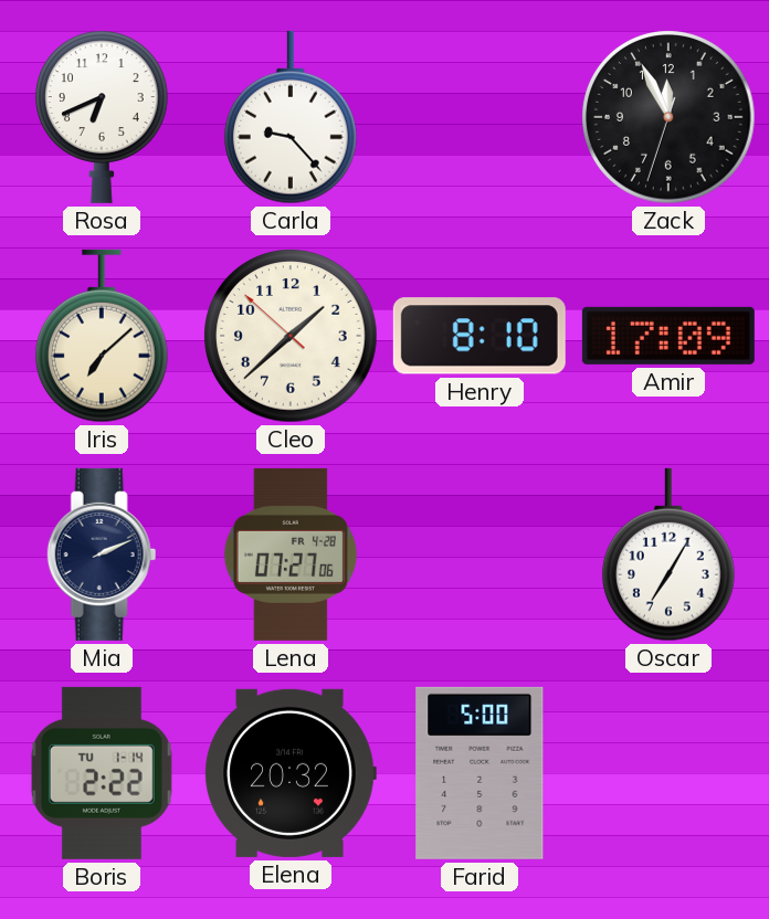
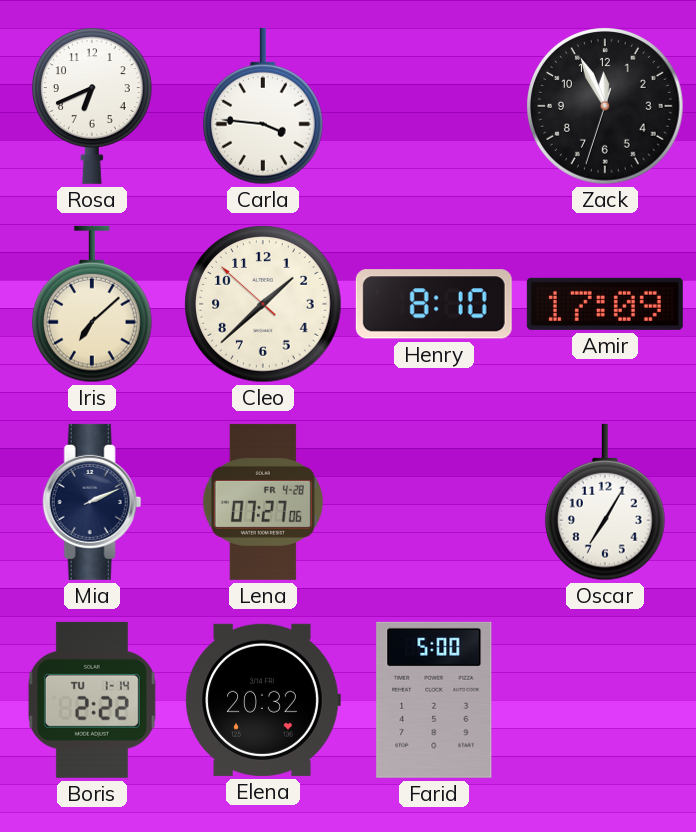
Carla: 9:23 -> 3:46
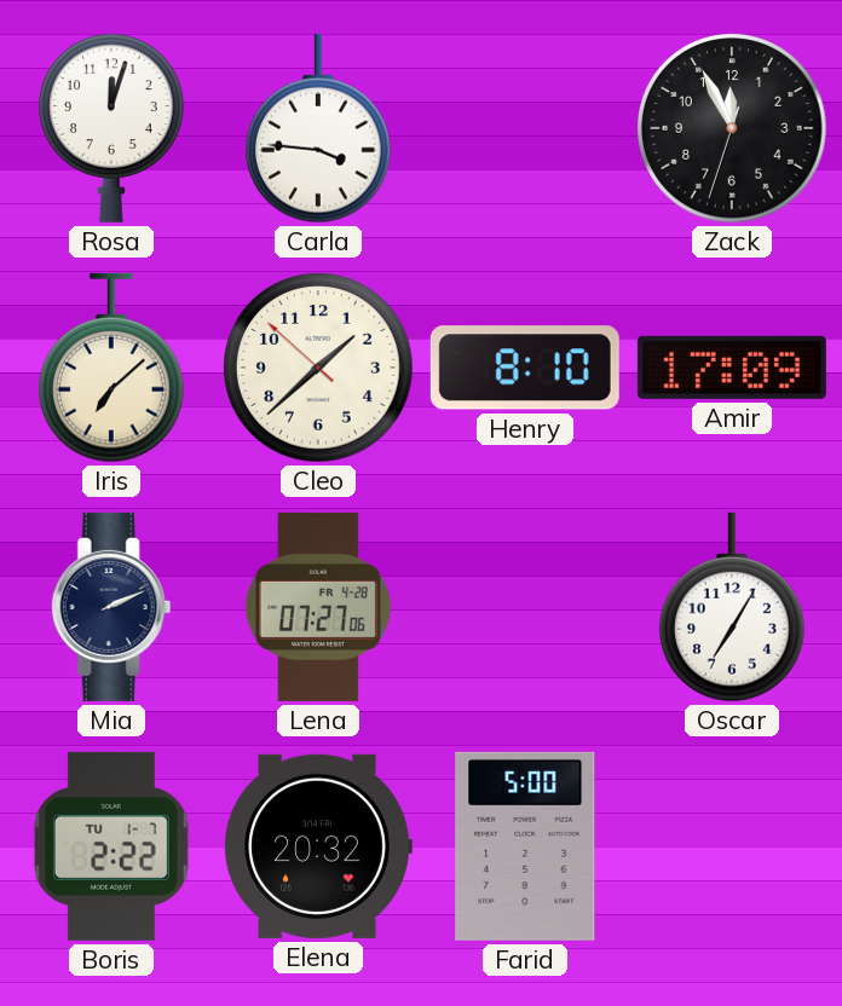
Rosa: 6:41 -> 12:03
Boris date: TU 1-14 -> TU 1-7
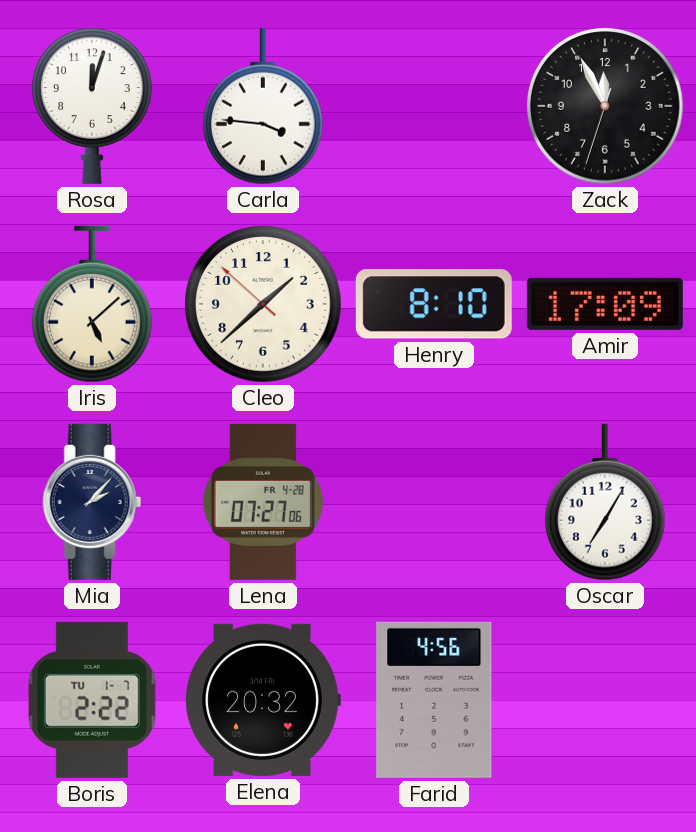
Iris: 7:08 -> 5:08
Mia: 2:11 -> 2:07
Farid: 5:00 -> 4:56
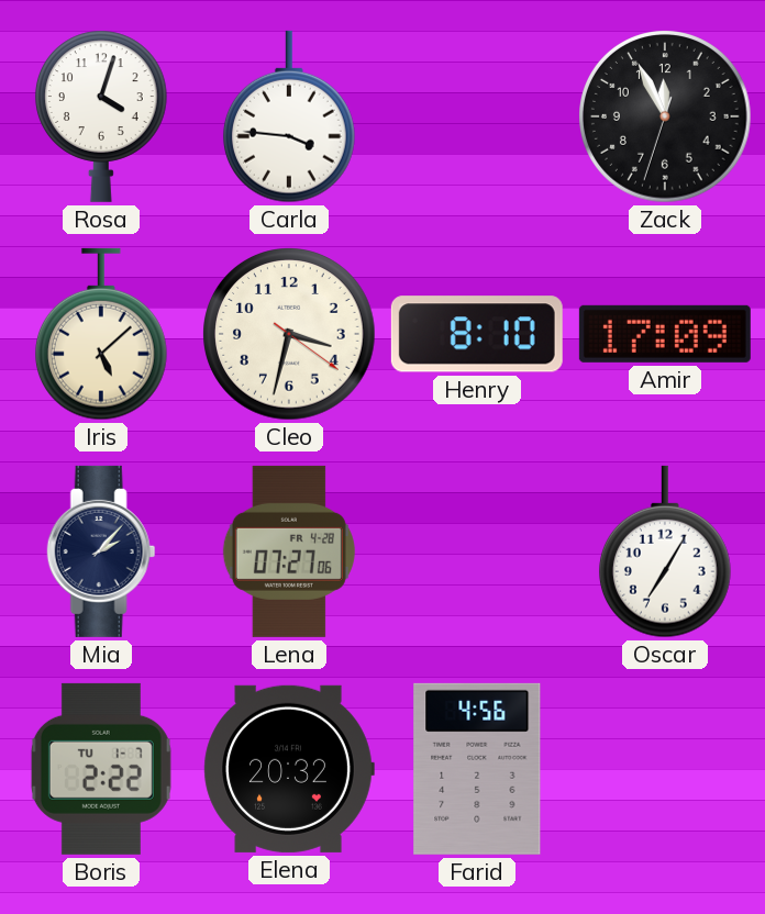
Rosa: 12:03 -> 4:03
Cleo: 1:37 -> 3:32
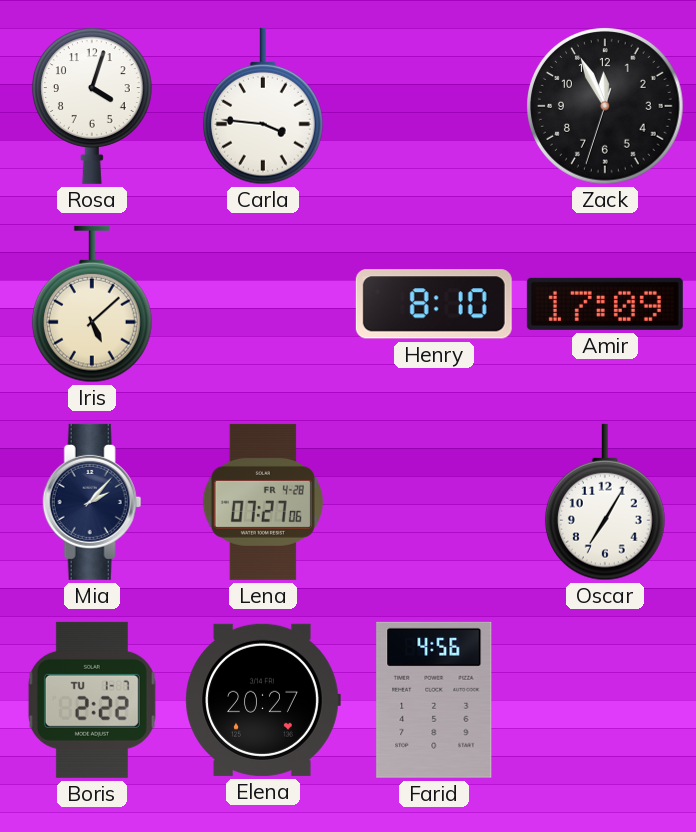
Cleo: 3:32 -> none
Elena: 20:32 -> 20:27
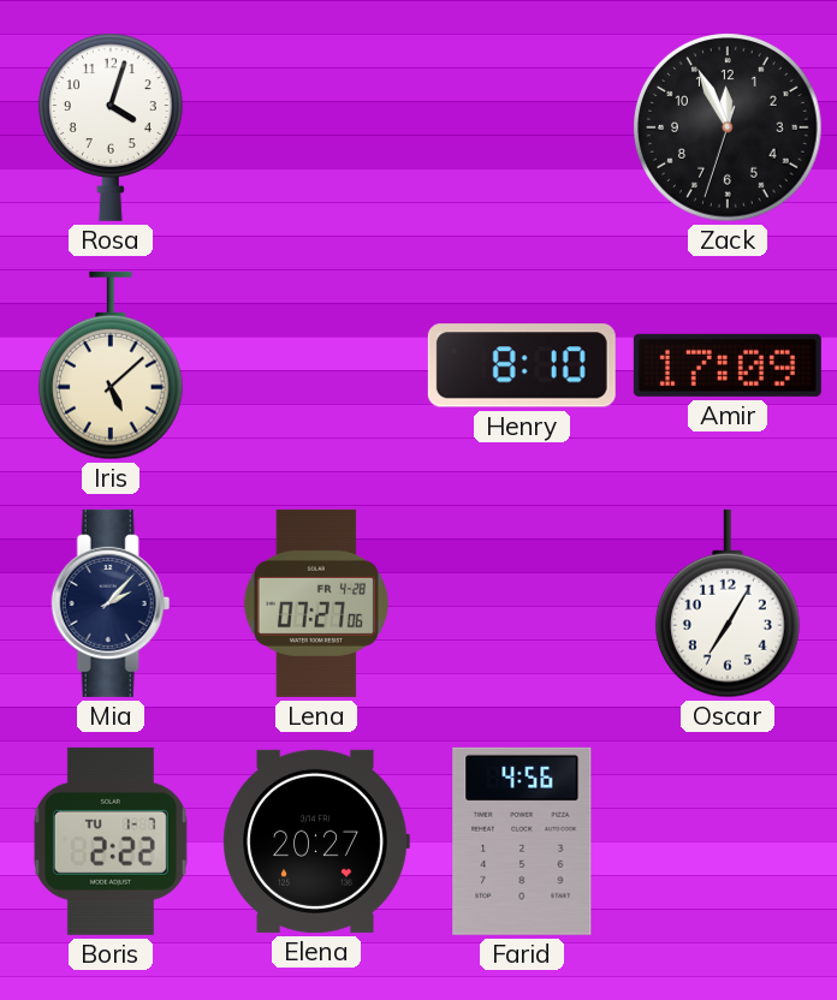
Carla: 3:46 -> none
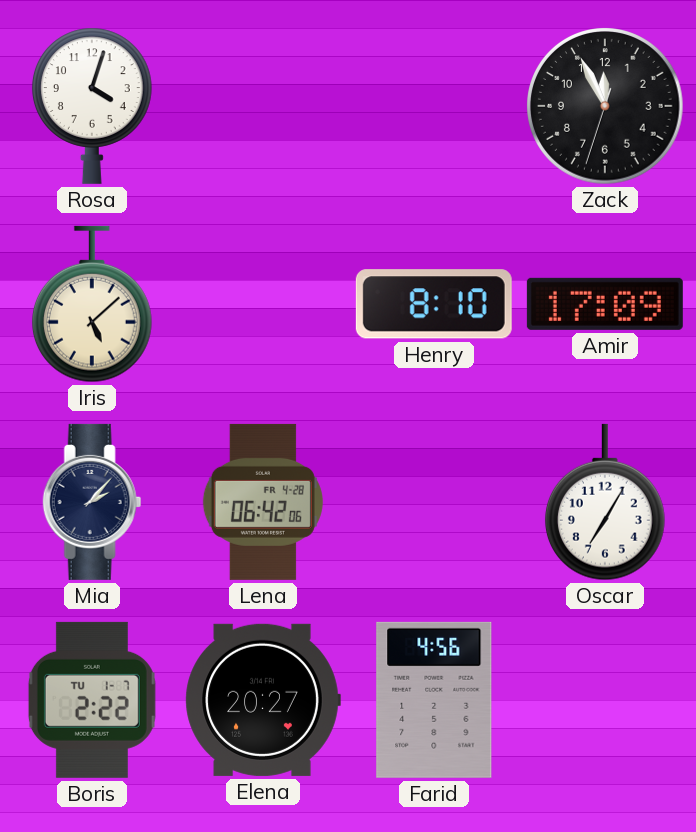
Lena: 07:27 -> 06:42
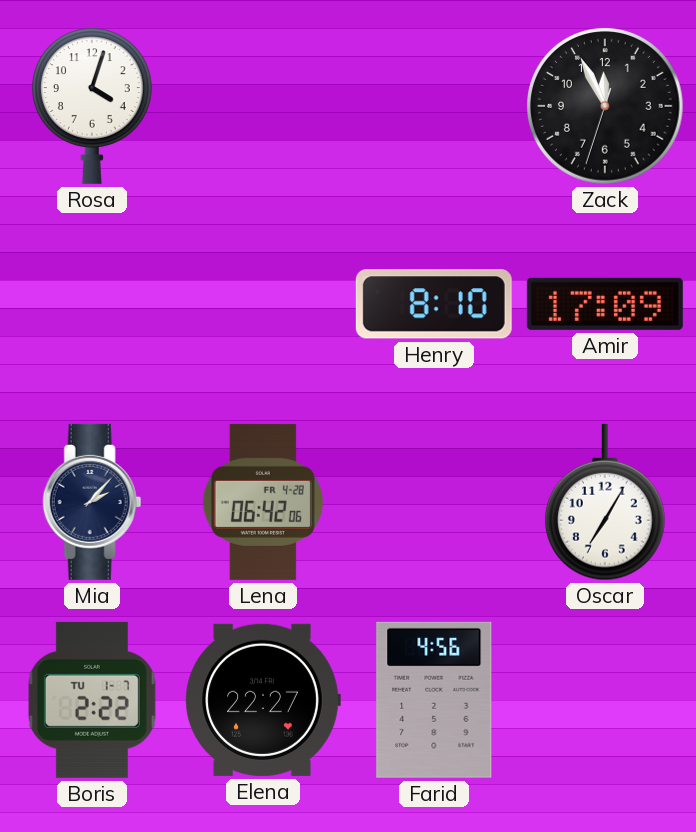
Iris: 5:08 -> none
Elena: 20:27 -> 22:27
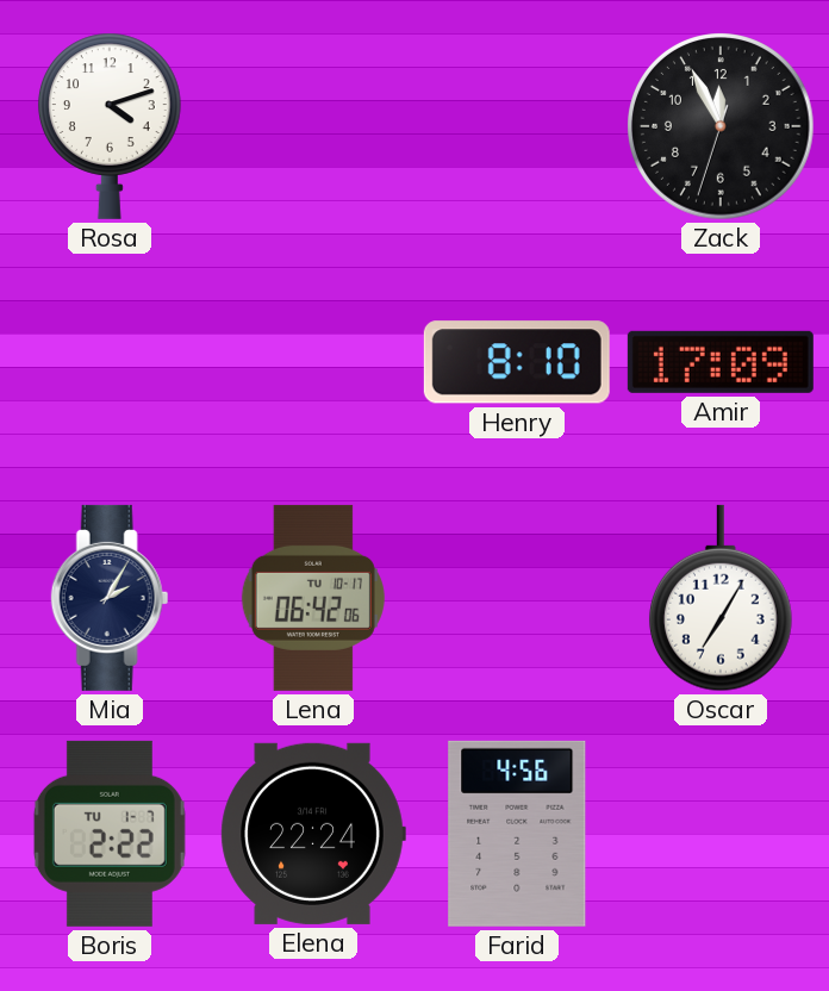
Rosa: 4:03 -> 4:12
Mia: 2:07 -> 2:05
Lena date: FR 4-28 -> TU 10-17
Elena: 22:27 -> 22:24
